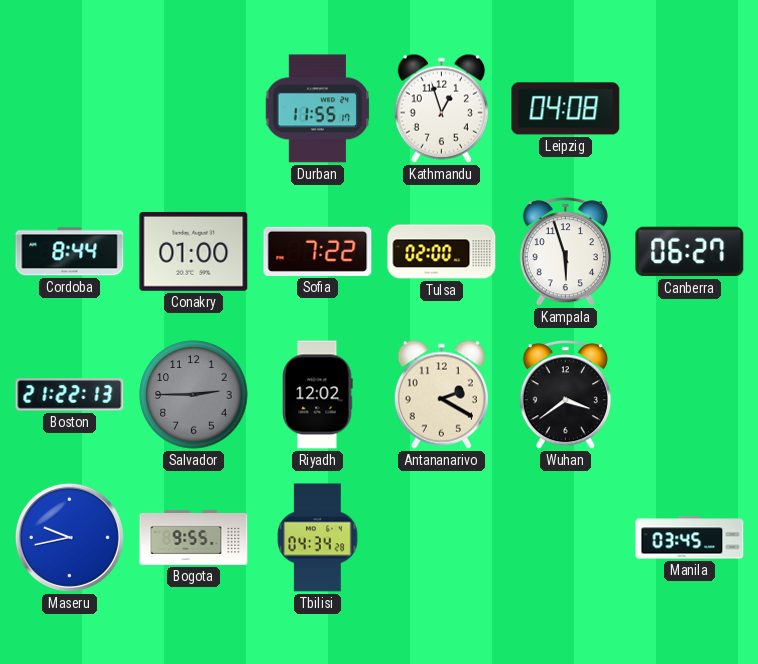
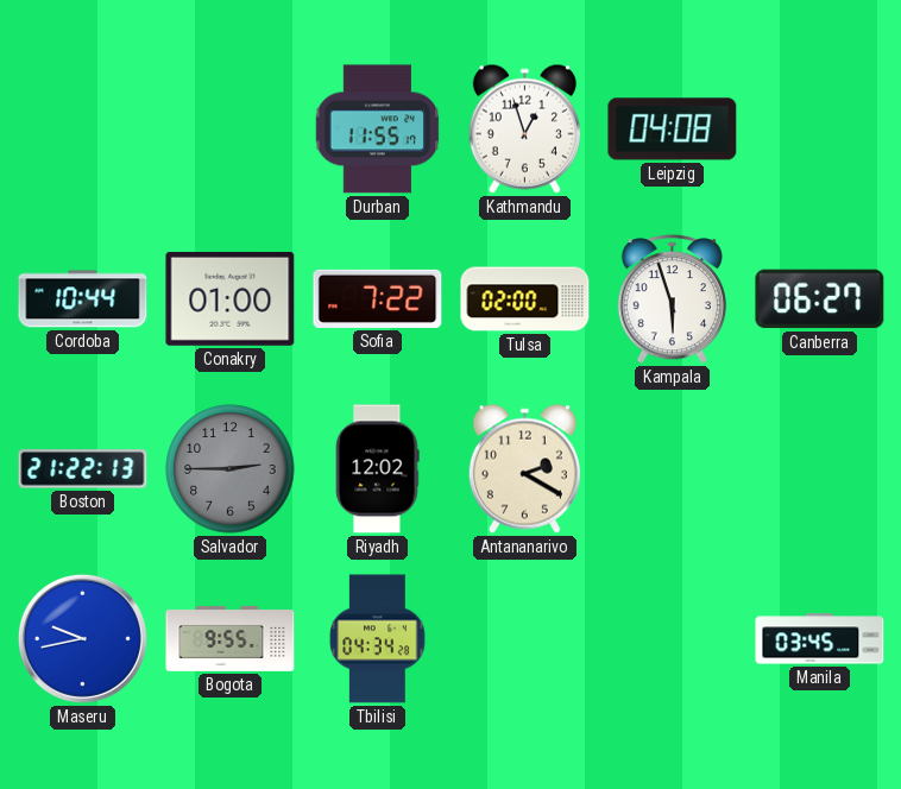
Cordoba: 8:44 -> 10:44
Wuhan: 3:39 -> none
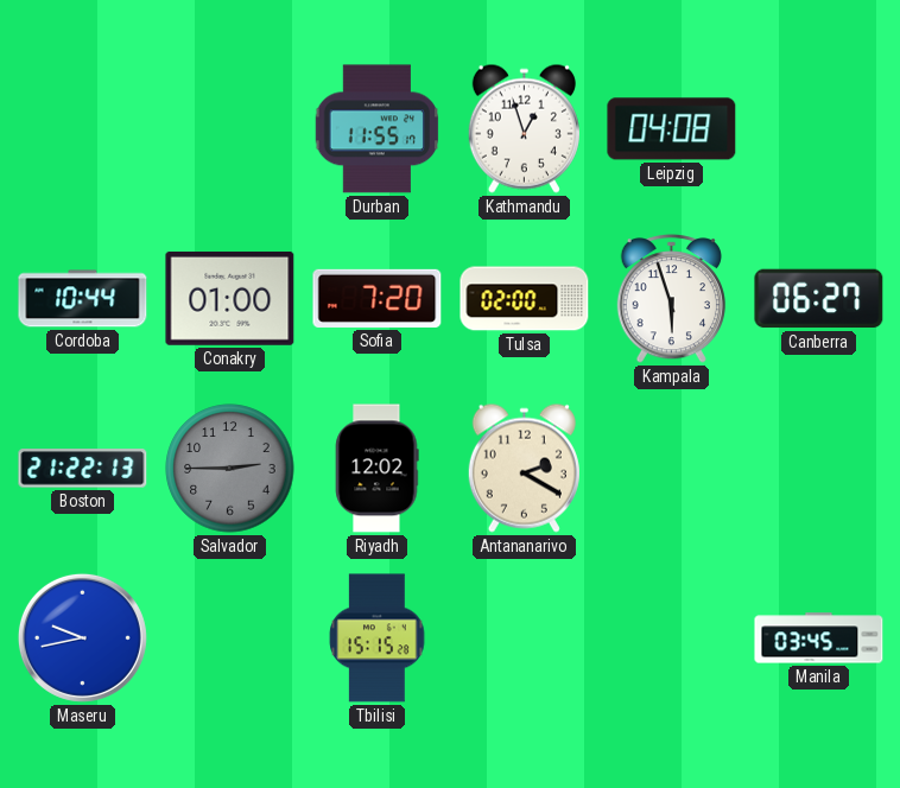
Sofia: 7:22 -> 7:20
Bogota: 9:55 -> none
Tbilisi: 04:34 -> 15:15
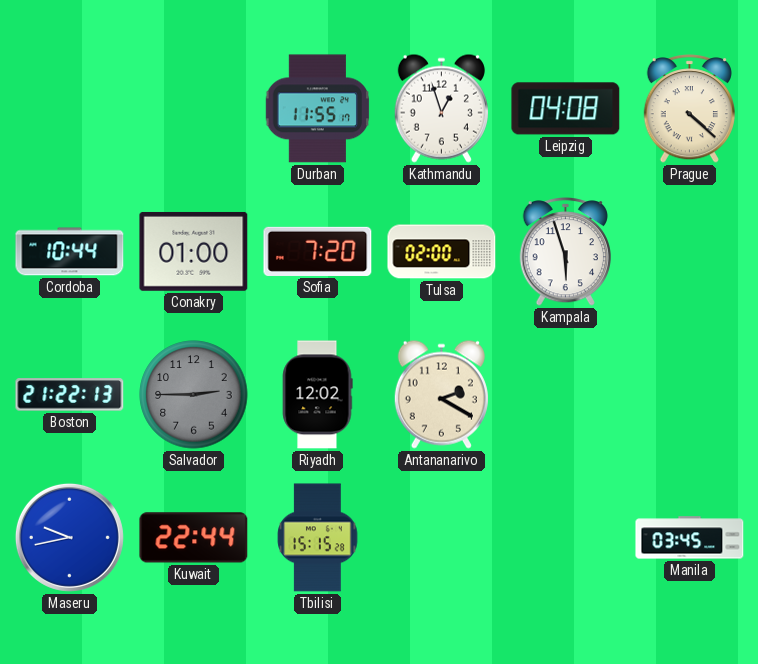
Prague: none -> 4:22
Canberra: 06:27 -> none
Kuwait: none -> 22:44
